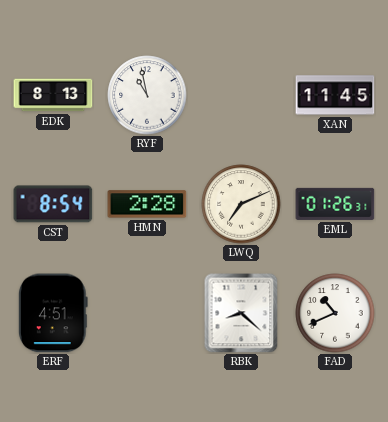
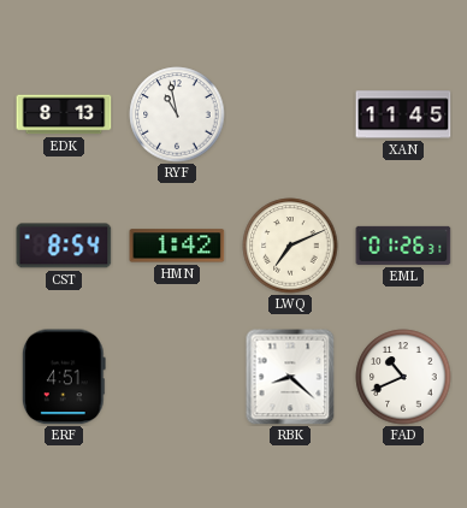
HMN: 2:28 -> 1:42
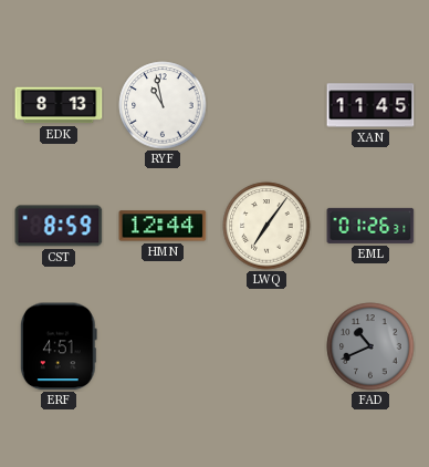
CST: 8:54 -> 8:59
HMN: 1:42 -> 12:44
LWQ: 7:11 -> 7:06
RBK: 8:22 -> none
FAD dial: white -> grey
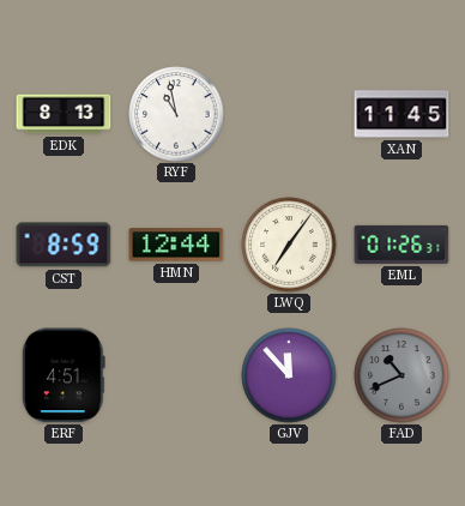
GJV: none -> 11:53
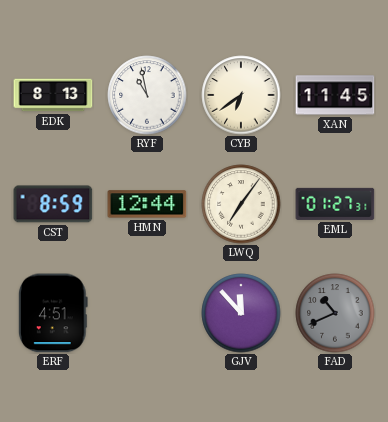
CYB: none -> 6:39
EML: 01:26 -> 01:27
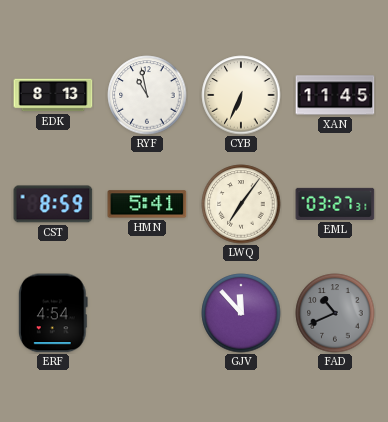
CYB: 6:39 -> 6:34
HMN: 12:44 -> 5:41
EML: 01:27 -> 03:27
ERF: 4:51 -> 4:54
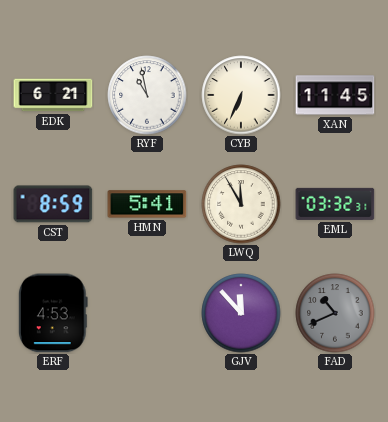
EDK: 8:13 -> 6:21
LWQ: 7:06 -> 11:55
EML: 03:27 -> 03:32
ERF: 4:54 -> 4:53
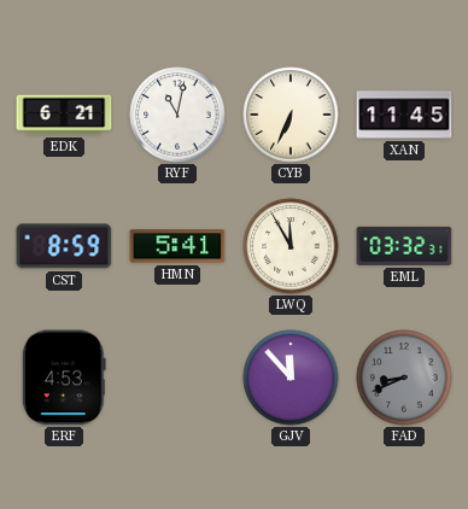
RYF: 10:58 -> 11:02
FAD: 10:41 -> 8:41
